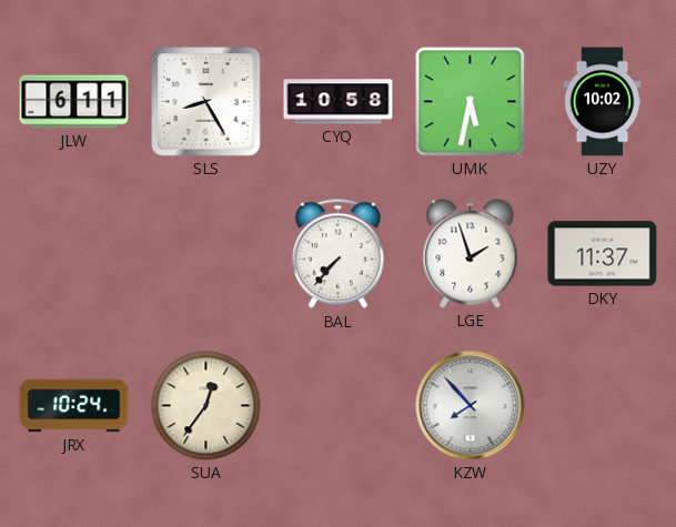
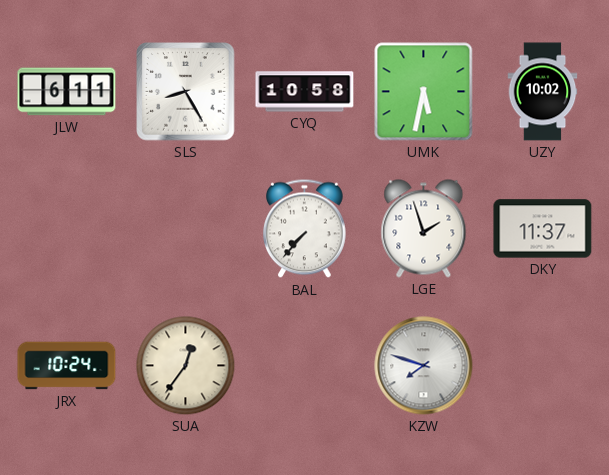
KZW: 7:53 -> 7:48
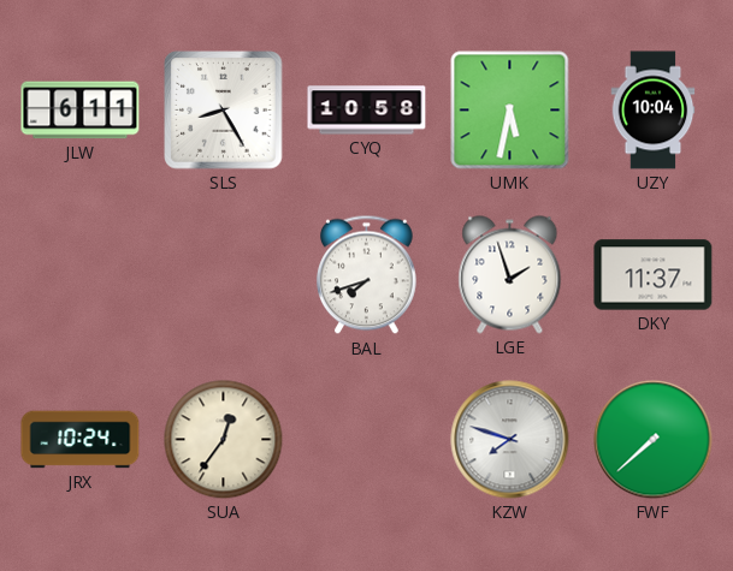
UZY: 10:02 -> 10:04
BAL: 7:37 -> 7:42
FWF: none -> 7:38
